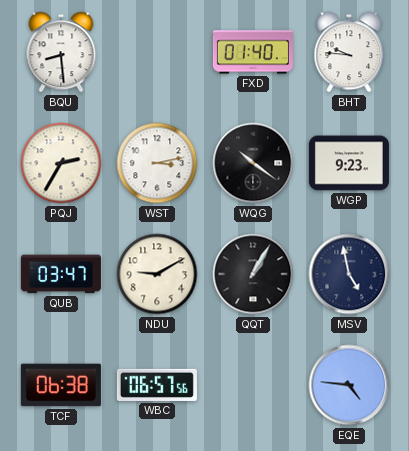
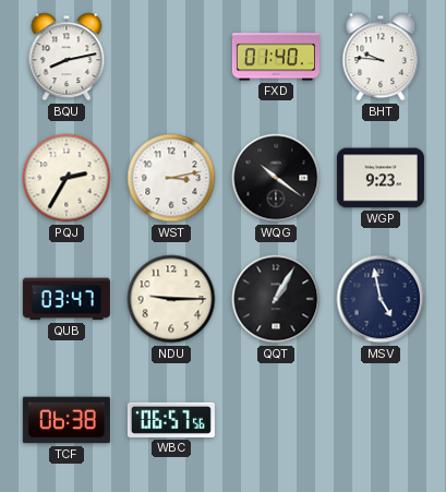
BQU: 8:29 -> 8:13
NDU: 9:10 -> 9:15
EQE: 4:46 -> none
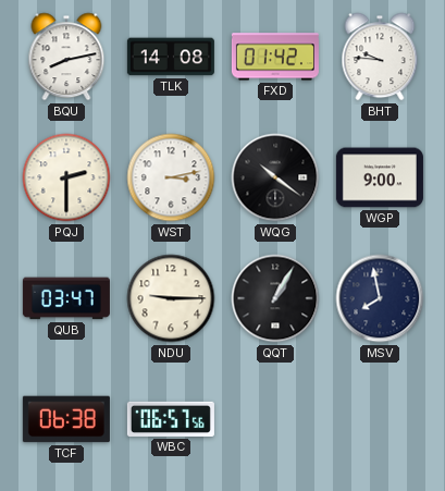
TLK: none -> 14:08
FXD: 01:40 -> 01:42
PQJ: 2:35 -> 2:30
WGP: 9:23 -> 9:00
MSV: 4:58 -> 7:58
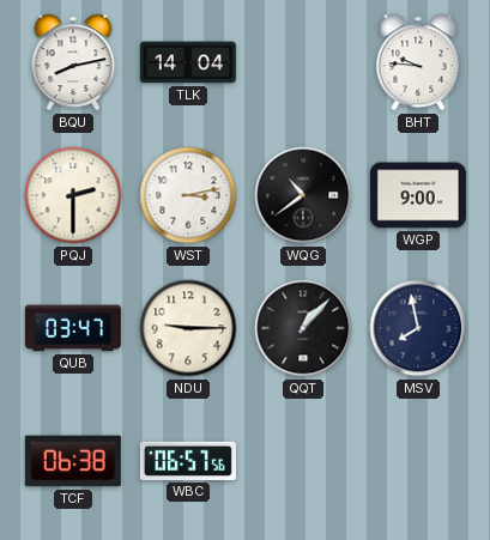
TLK: 14:08 -> 14:04
FXD: 01:42 -> none
WQG: 10:21 -> 10:39
QQT: 1:05 -> 1:07
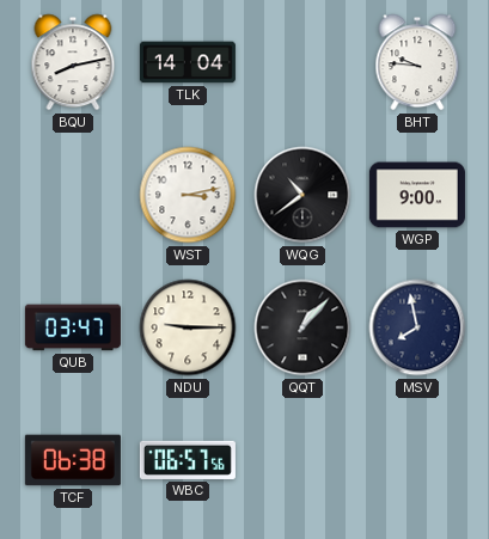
PQJ: 2:30 -> none
